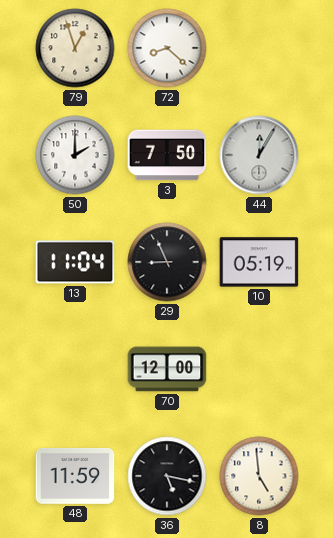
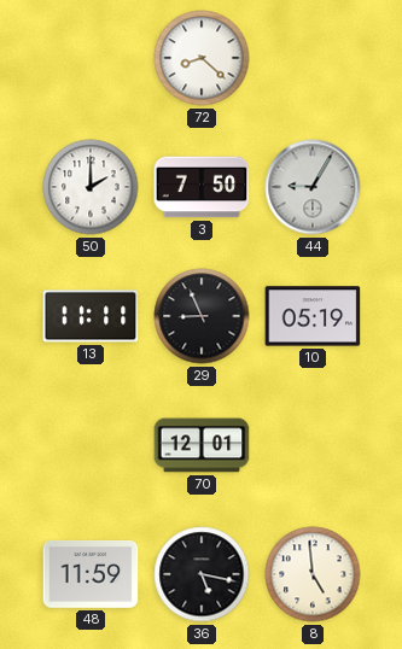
79: 12:57 -> none
44: 12:05 -> 9:05
13: 11:04 -> 11:11
70: 12:00 -> 12:01
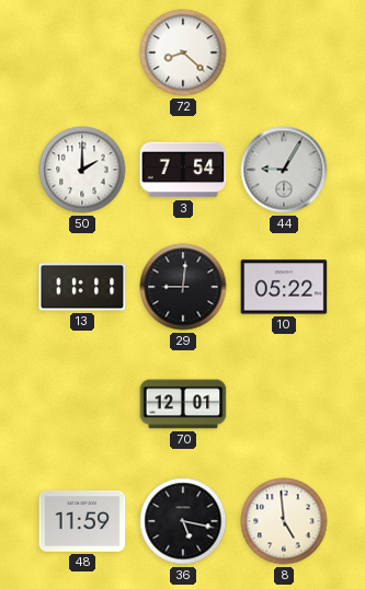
3: 7:50 -> 7:54
29: 8:56 -> 9:01
10: 05:19 -> 05:22
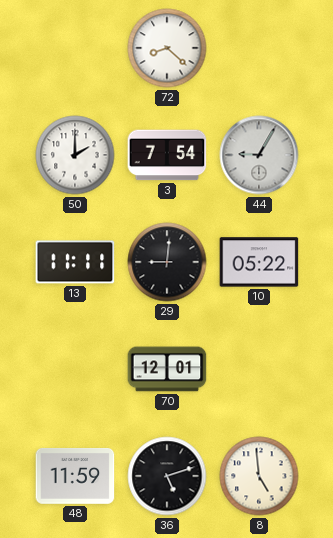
36: 5:17 -> 5:12
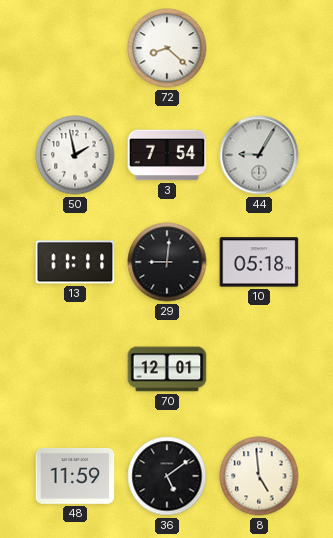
50: 2:00 -> 1:58
10: 05:22 -> 05:18
36: 5:12 -> 5:09
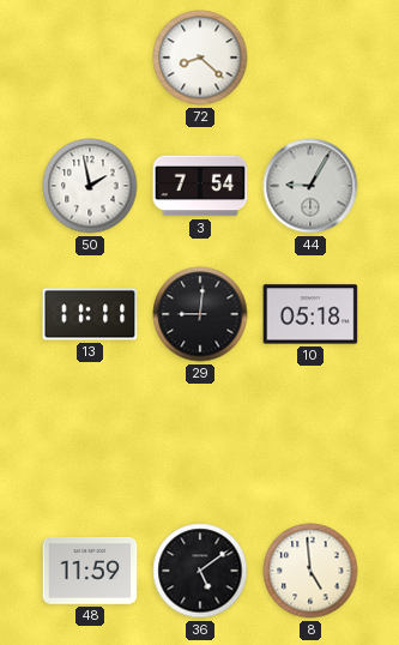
70: 12:01 -> none
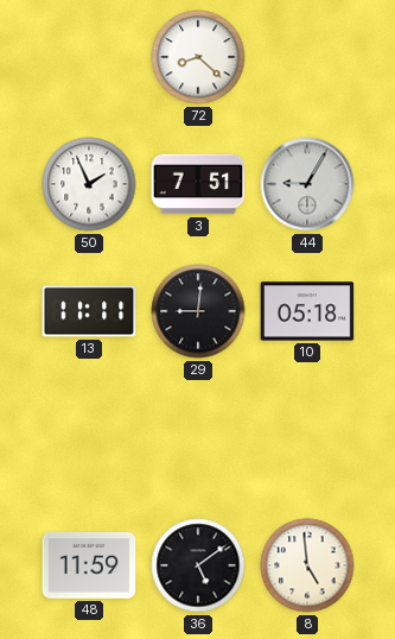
50: 1:58 -> 1:56
3: 7:54 -> 7:51
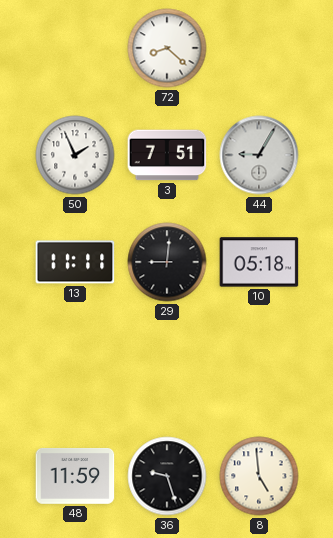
36: 5:09 -> 9:27
